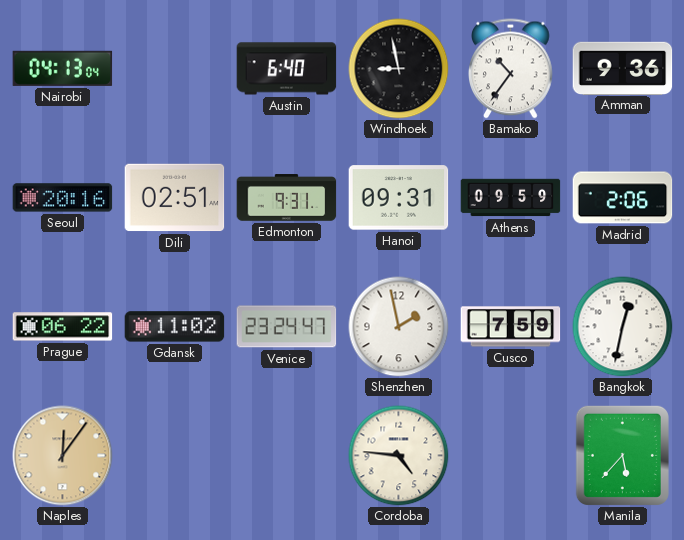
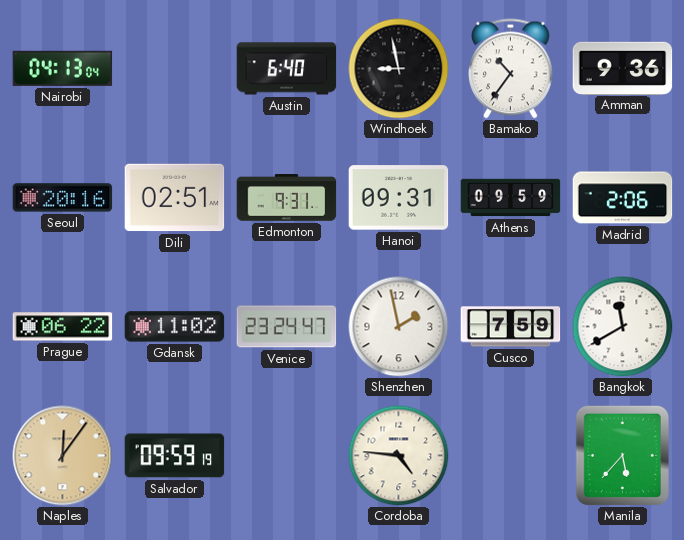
Bangkok: 12:32 -> 11:40
Salvador: none -> 09:59
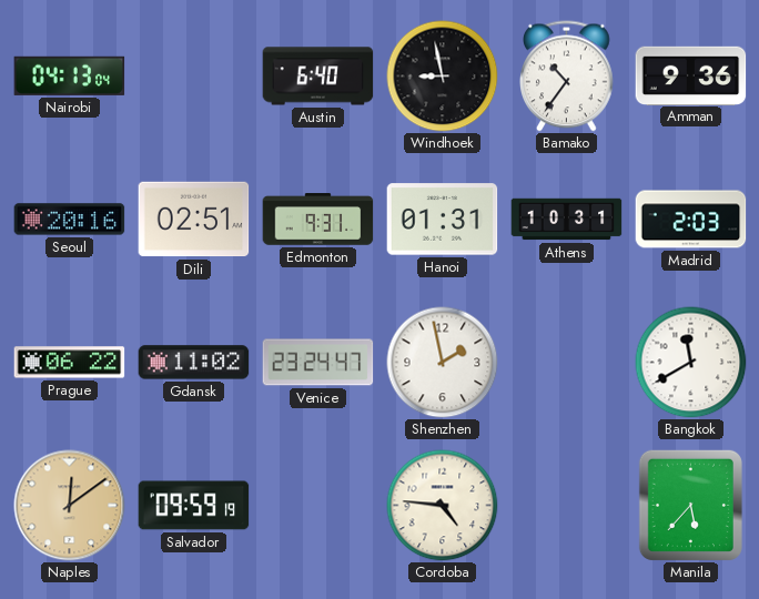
Hanoi: 09:31 -> 01:31
Athens: 09:59 -> 10:31
Madrid: 2:06 -> 2:03
Cusco: 7:59 -> none
Naples: 12:06 -> 12:09
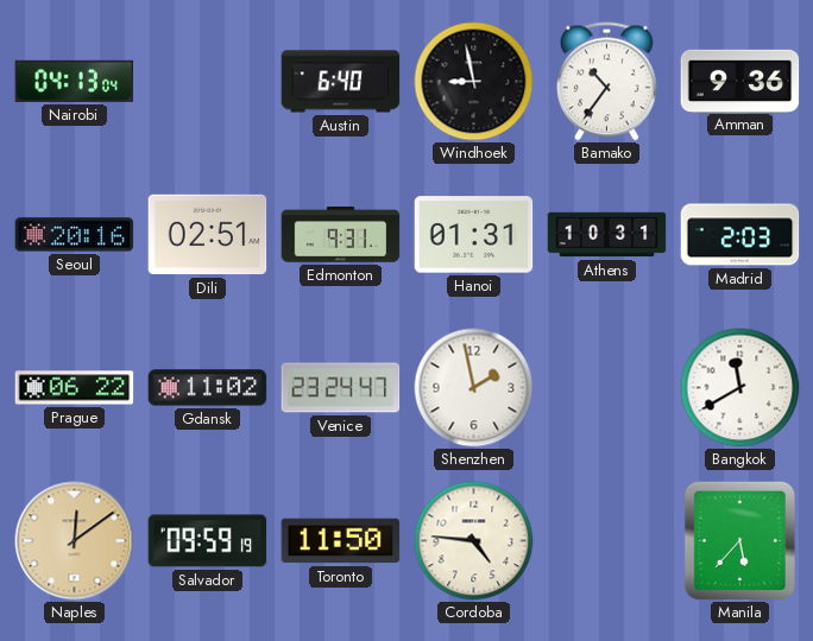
Toronto: none -> 11:50
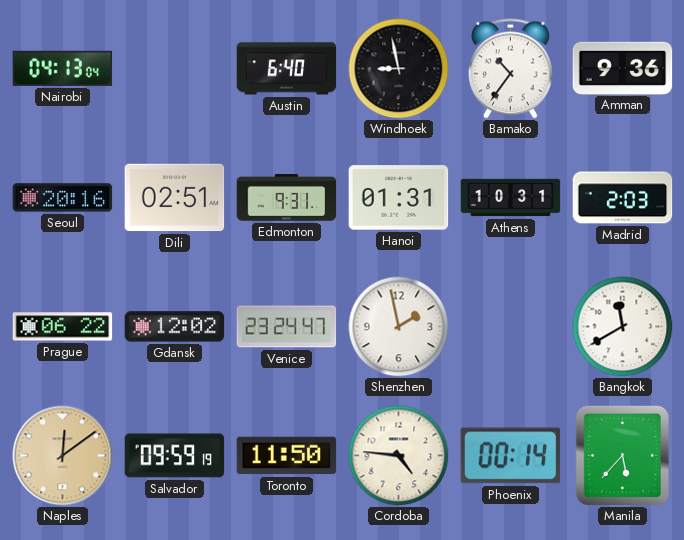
Gdansk: 11:02 -> 12:02
Phoenix: none -> 00:14
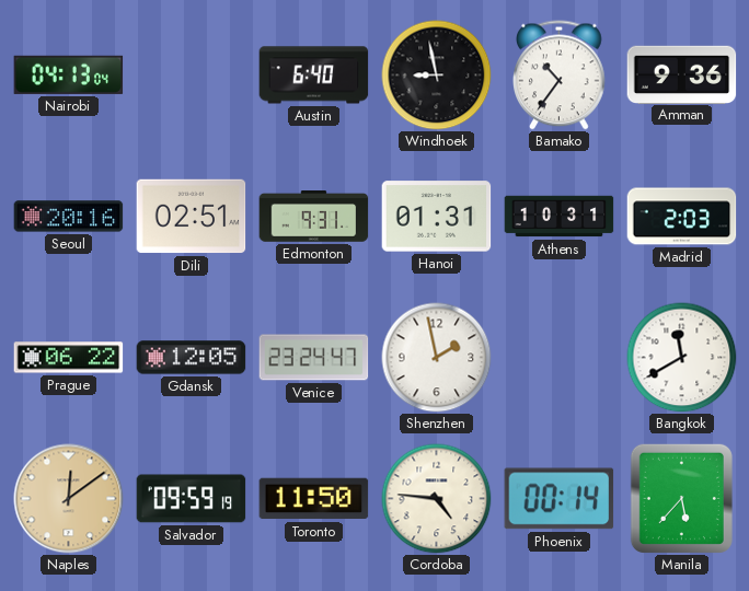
Gdansk: 12:02 -> 12:05
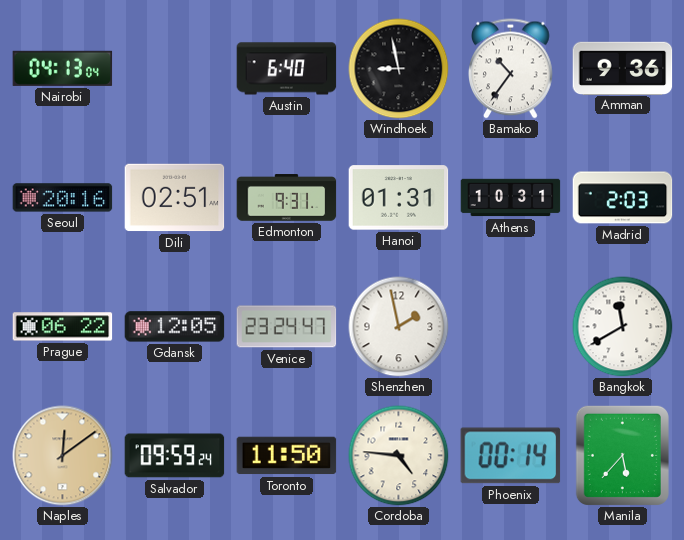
Salvador: 09:59:19 -> 09:59:24
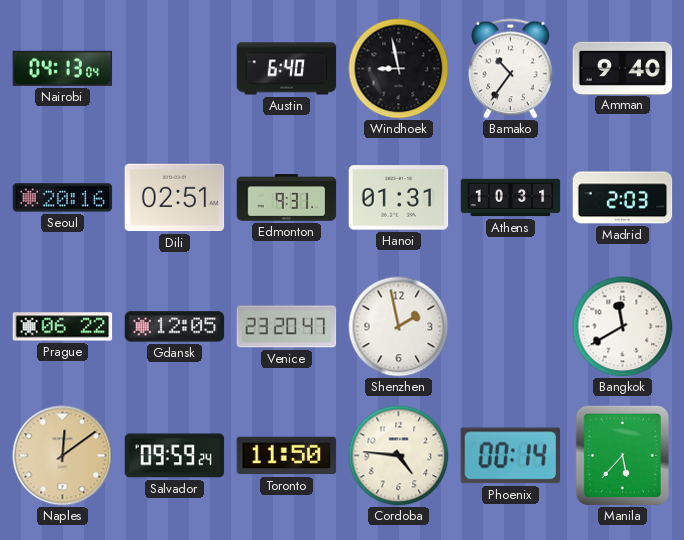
Amman: 9:36 -> 9:40
Venice: 23:24 -> 23:20
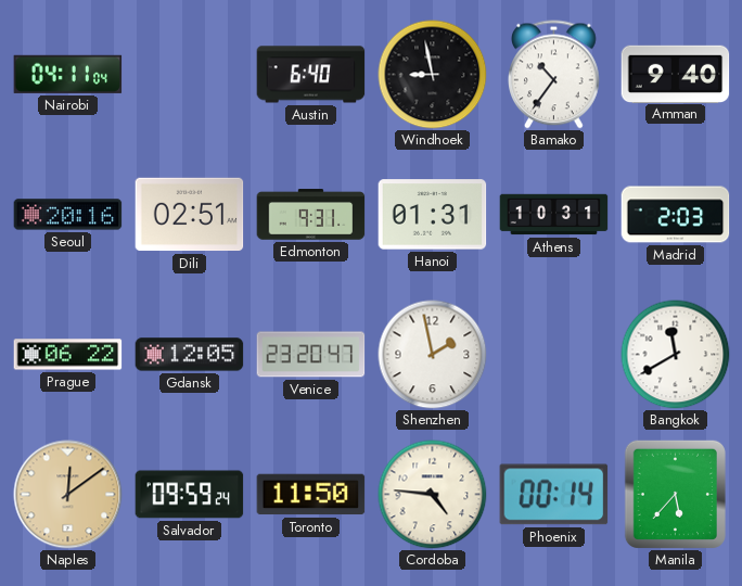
Nairobi: 04:13 -> 04:11
